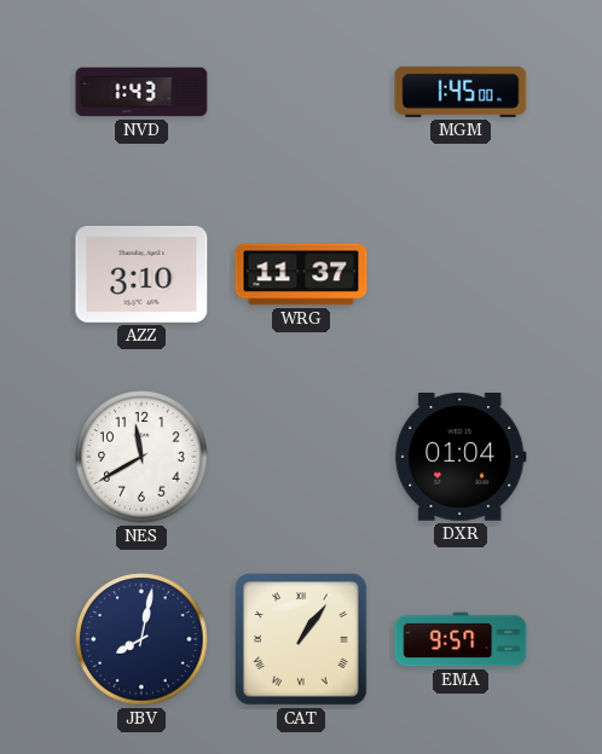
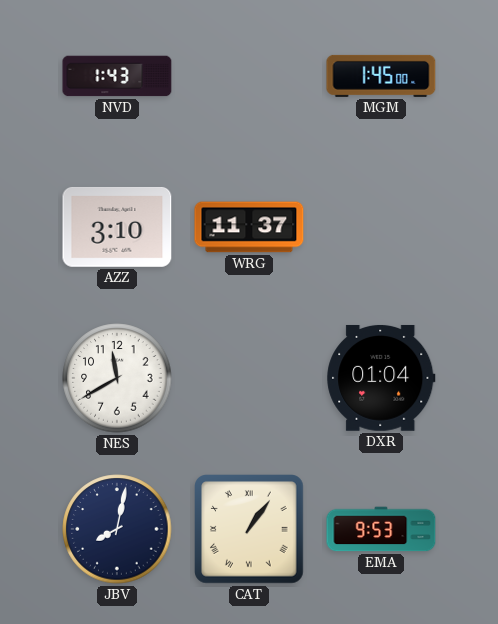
EMA: 9:57 -> 9:53
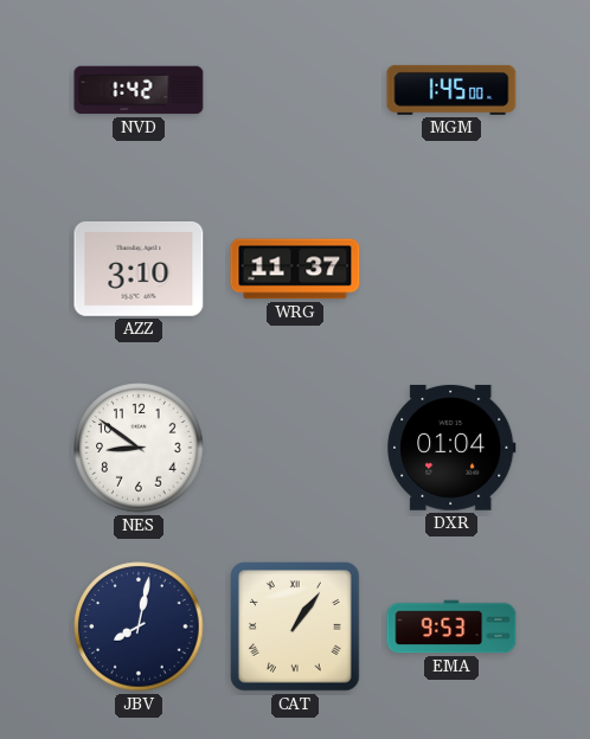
NVD: 1:43 -> 1:42
NES: 11:40 -> 8:51
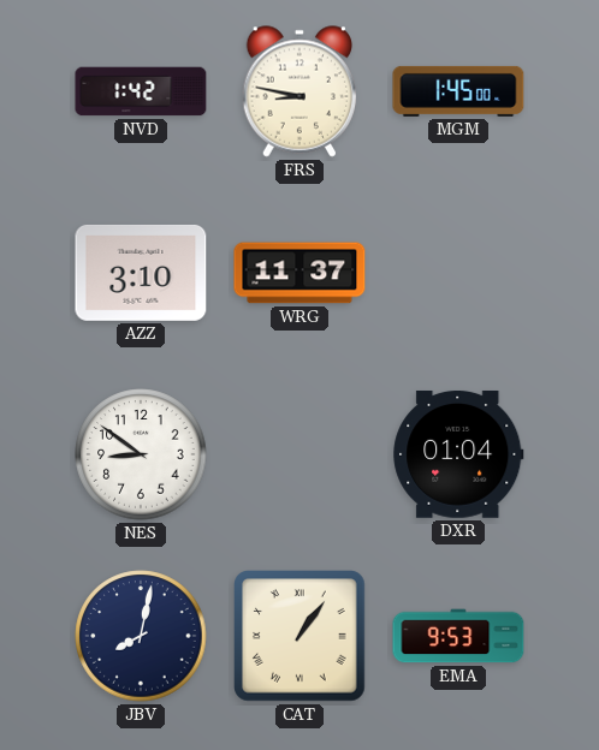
FRS: none -> 8:47
